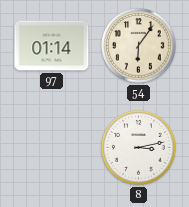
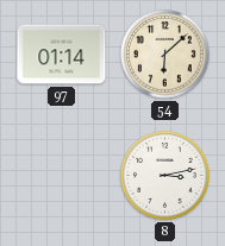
54: 6:06 -> 6:08
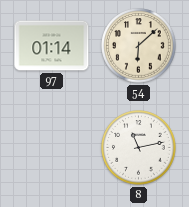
8: 3:13 -> 11:13
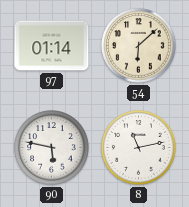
90: none -> 5:47
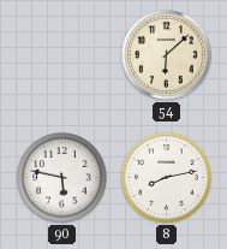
97: 01:14 -> none
8: 11:13 -> 8:13
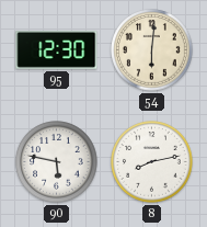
95: none -> 12:30
54: 6:08 -> 6:01
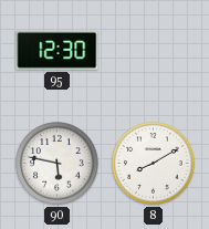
54: 6:01 -> none
8: 8:13 -> 8:10
